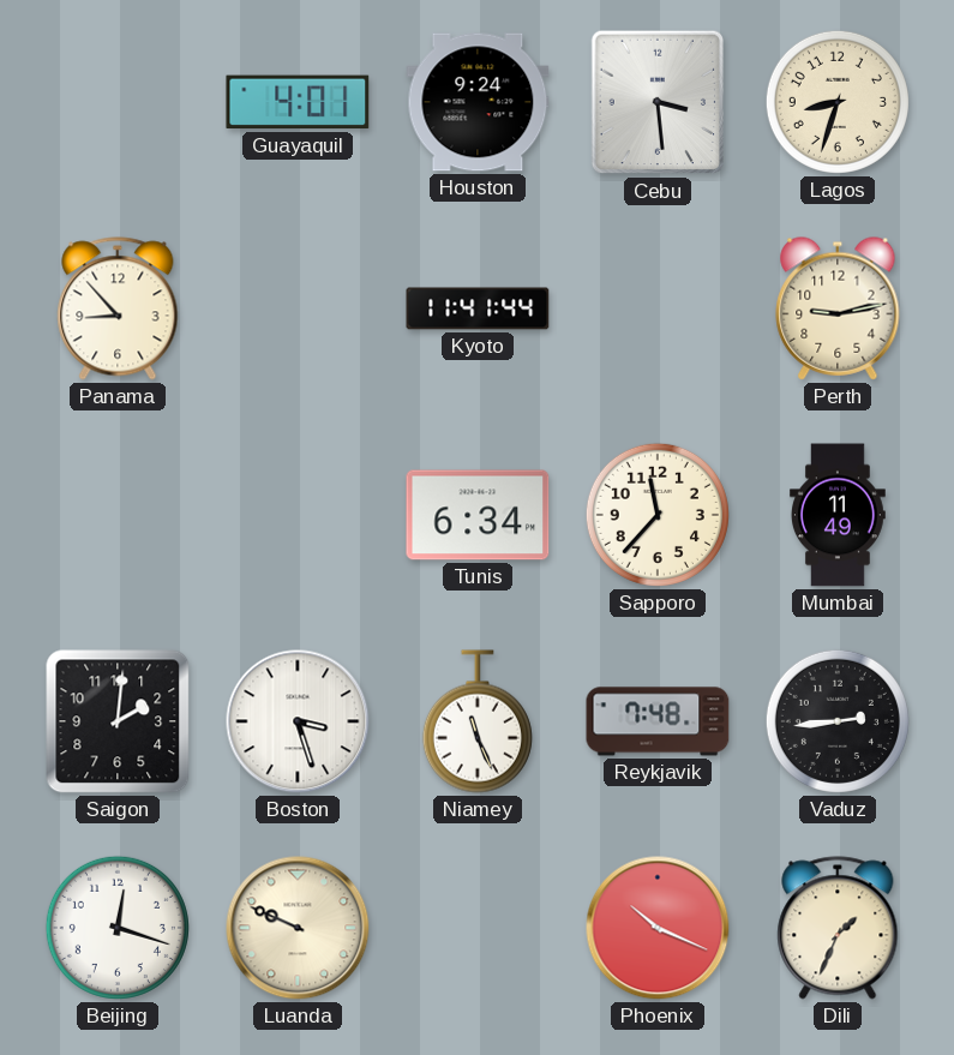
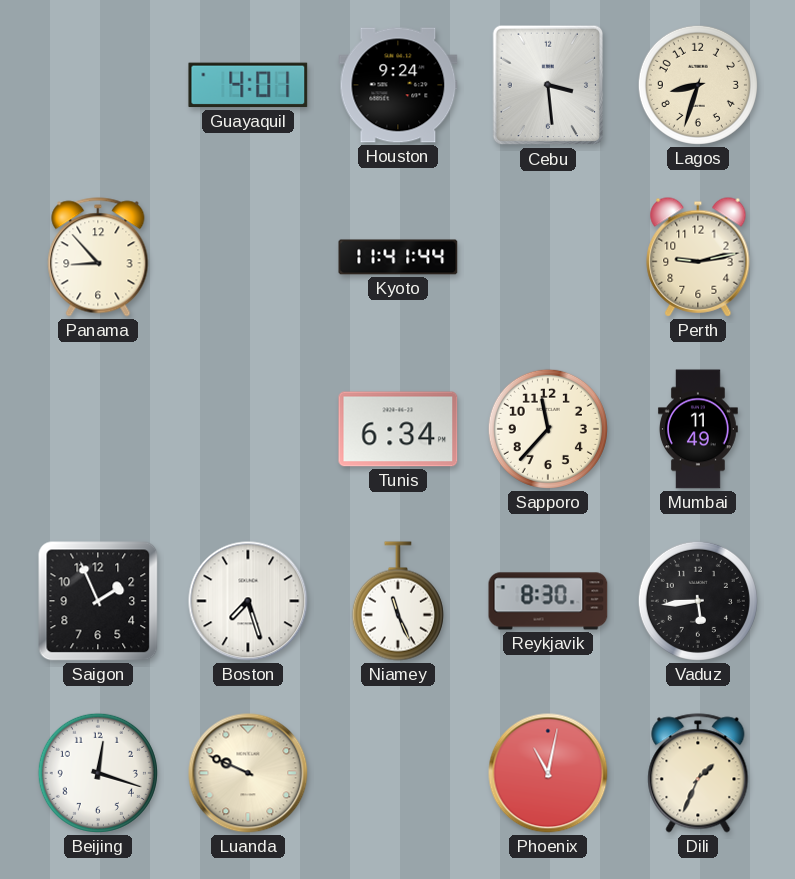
Saigon: 2:01 -> 1:56
Boston: 3:27 -> 7:27
Reykjavik: 7:48 -> 8:30
Vaduz: 2:44 -> 5:44
Phoenix: 10:19 -> 11:02
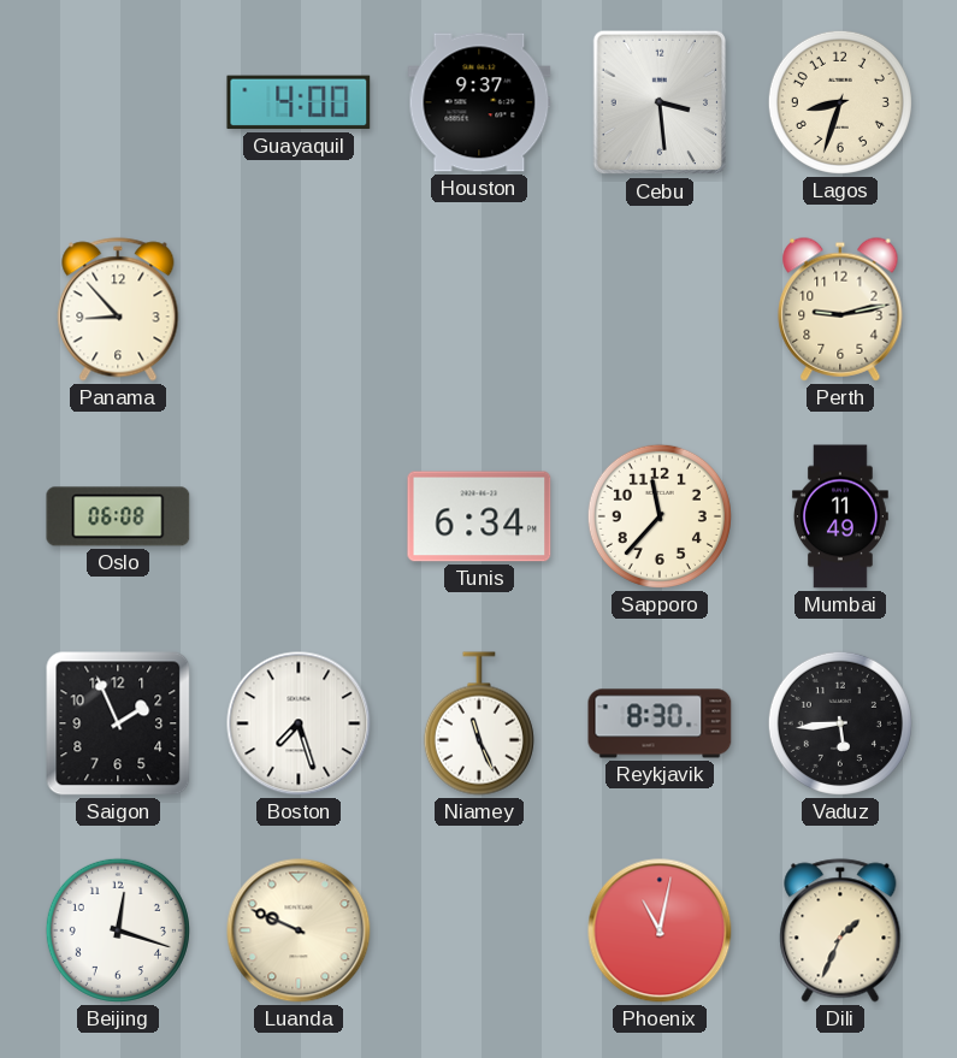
Guayaquil: 4:01 -> 4:00
Houston: 9:24 -> 9:37
Kyoto: 11:41 -> none
Oslo: none -> 06:08
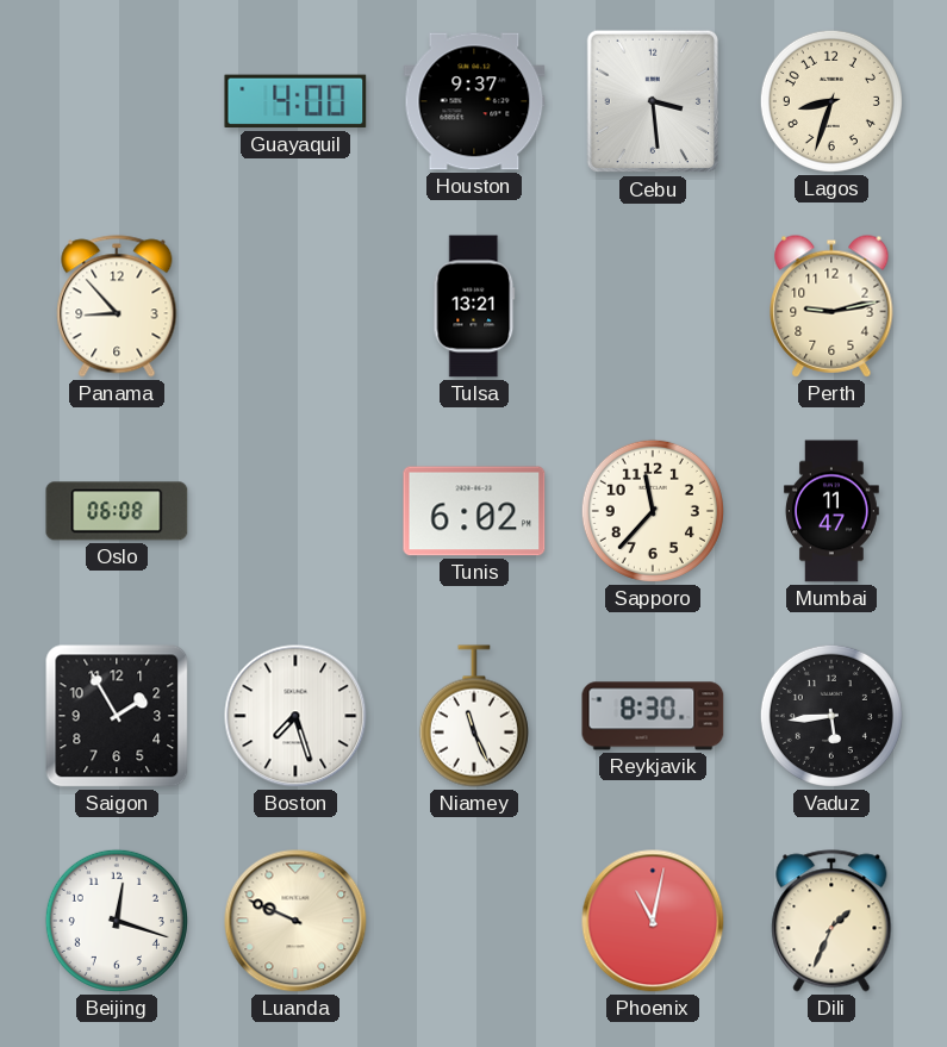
Tulsa: none -> 13:21
Tunis: 6:34 -> 6:02
Mumbai: 11:49 -> 11:47
Saigon: 1:56 -> 1:55
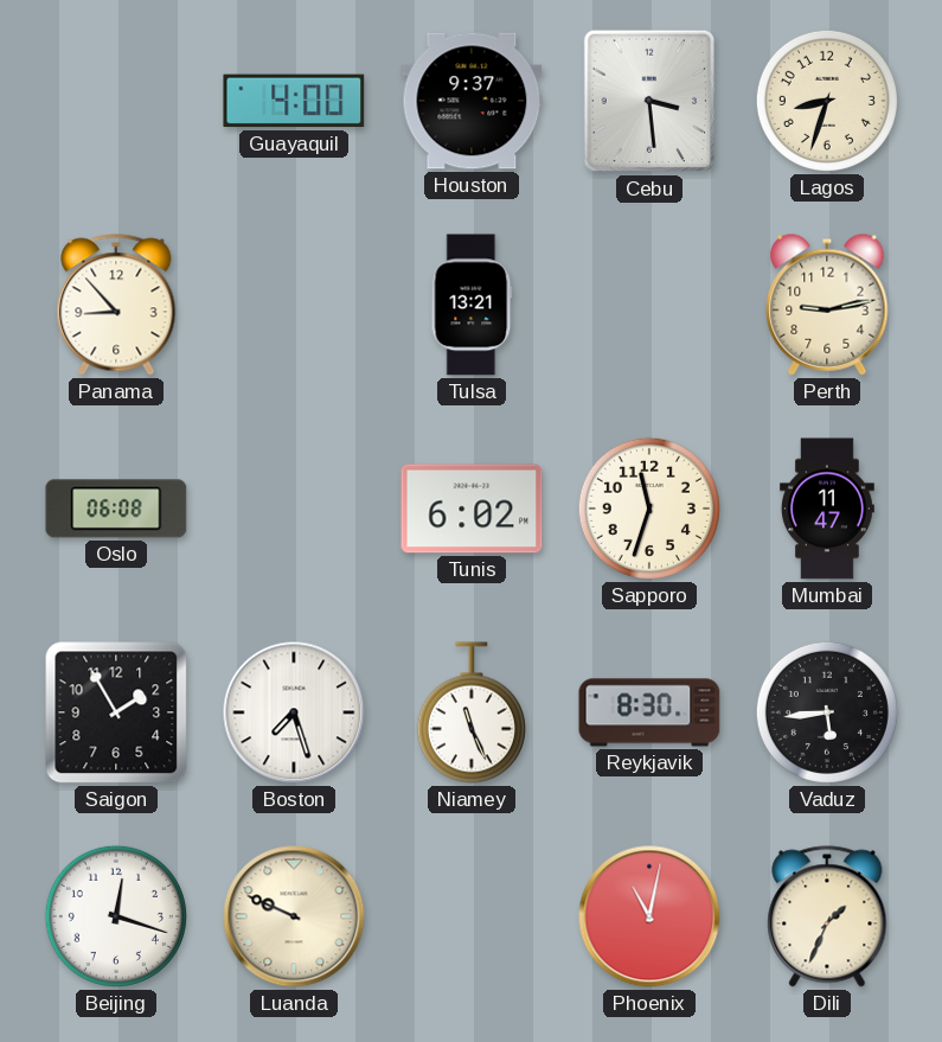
Sapporo: 11:37 -> 11:33
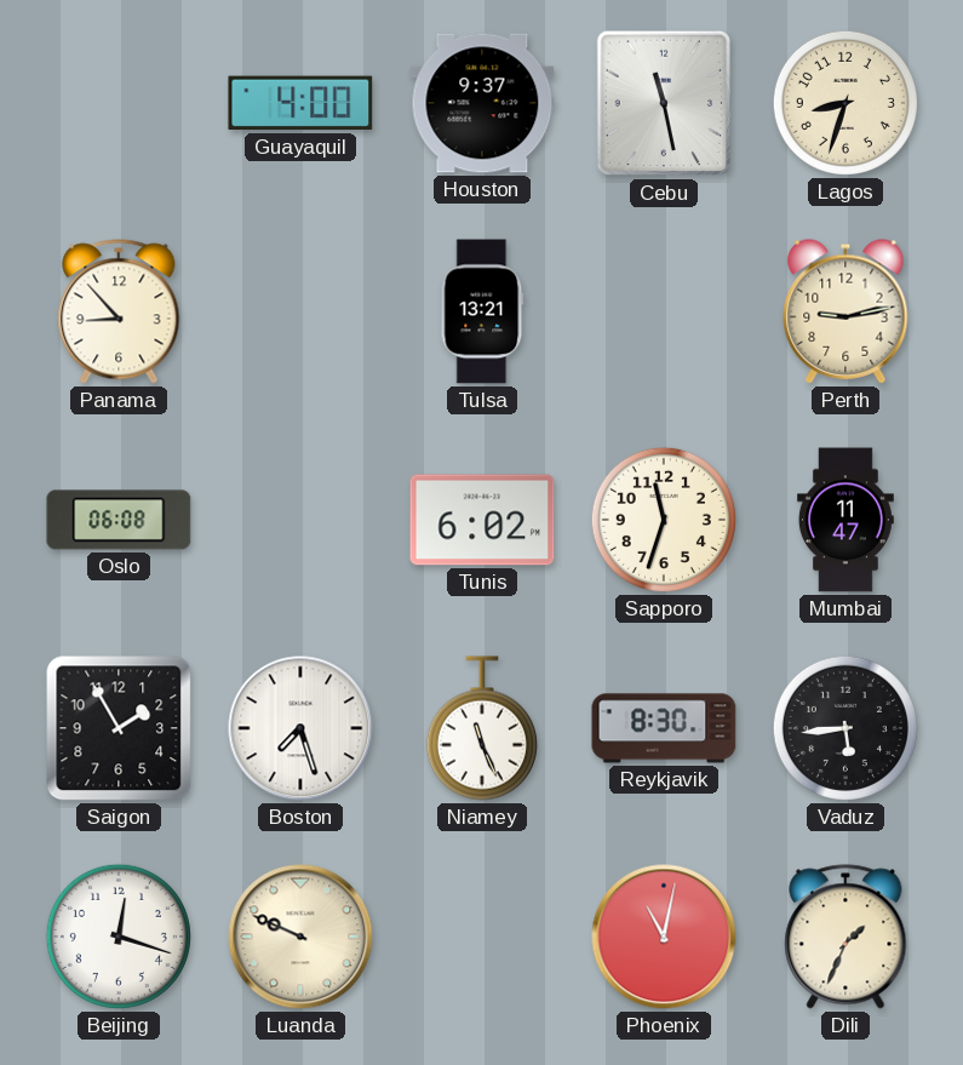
Cebu: 3:29 -> 11:28
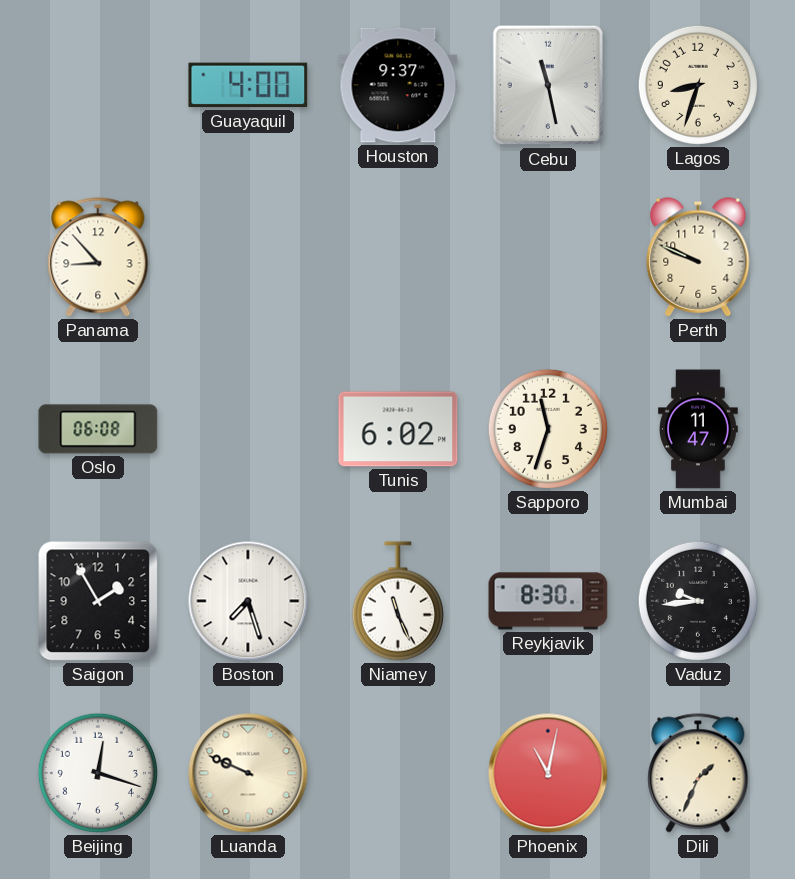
Tulsa: 13:21 -> none
Perth: 9:13 -> 9:49
Vaduz: 5:44 -> 9:44
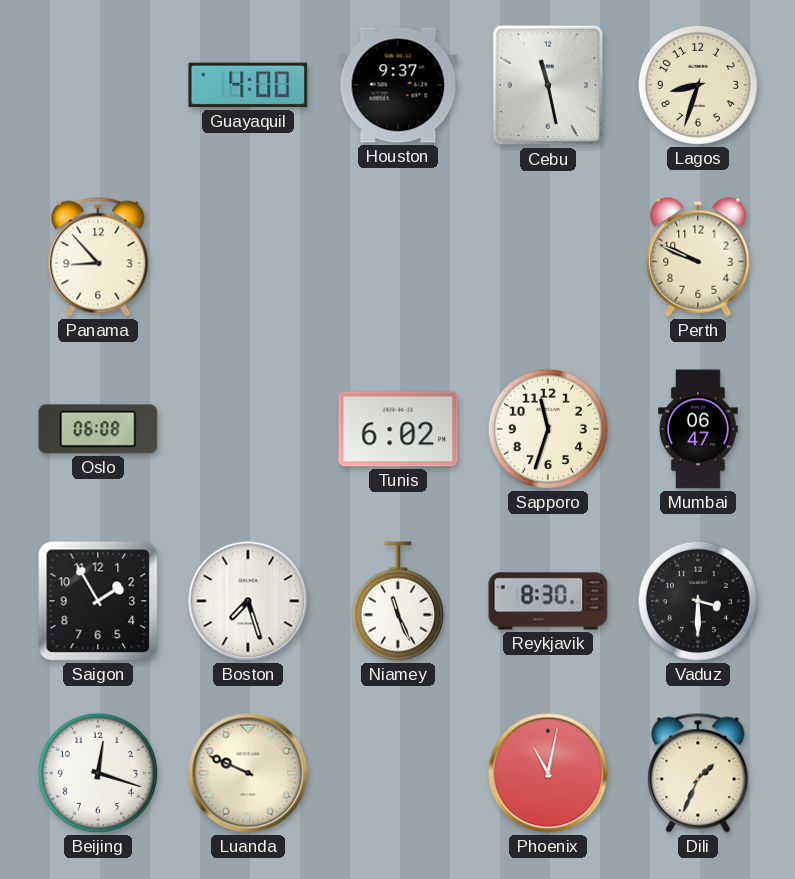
Mumbai: 11:47 -> 06:47
Vaduz: 9:44 -> 3:30
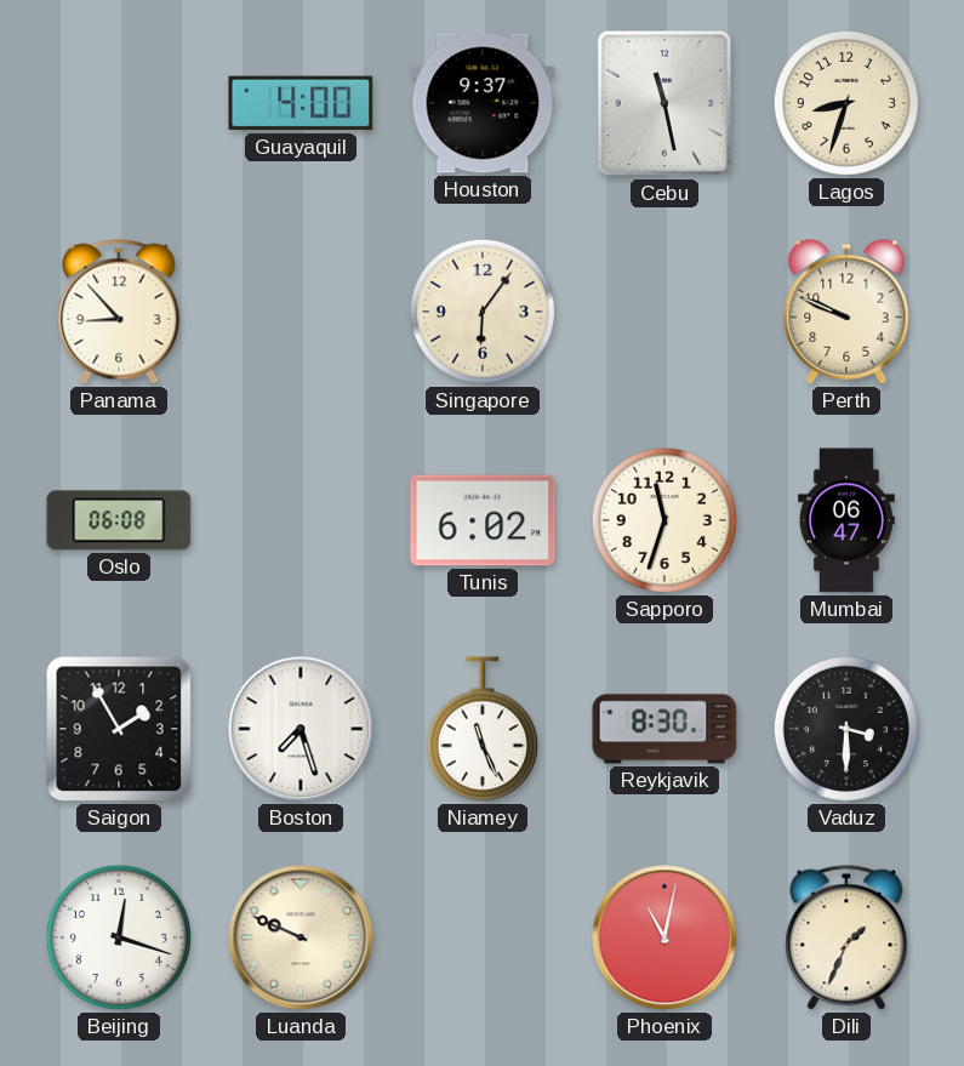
Singapore: none -> 6:06
